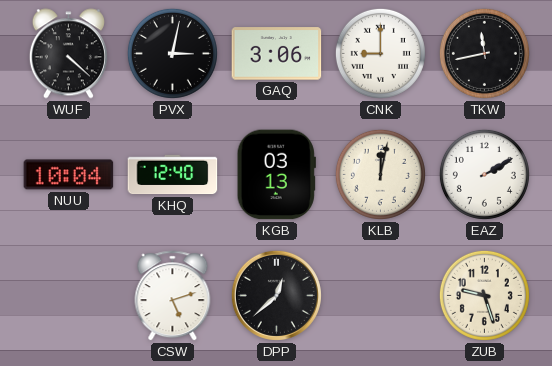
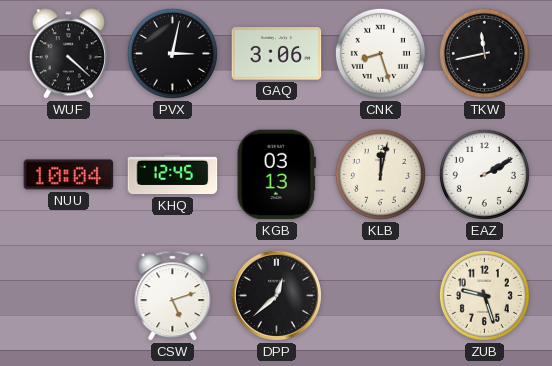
CNK: 9:00 -> 8:27
KHQ: 12:40 -> 12:45
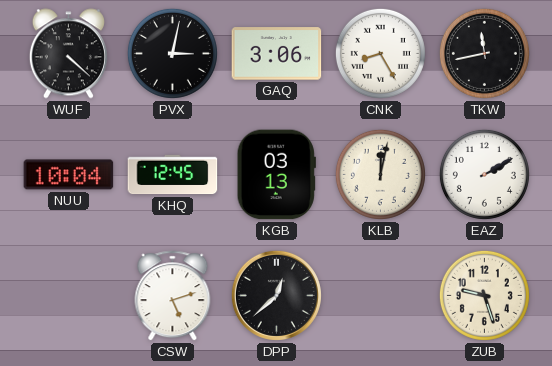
CNK: 8:27 -> 8:25
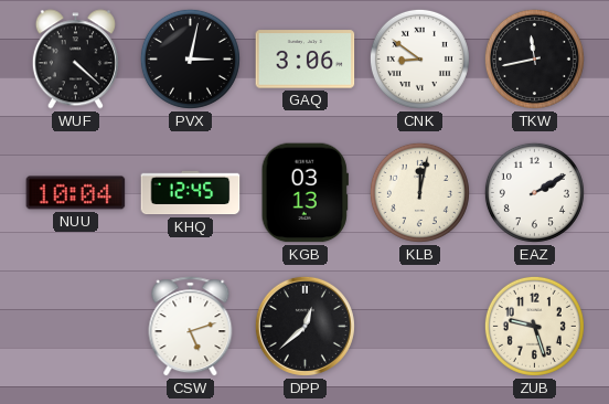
CNK: 8:25 -> 8:51
